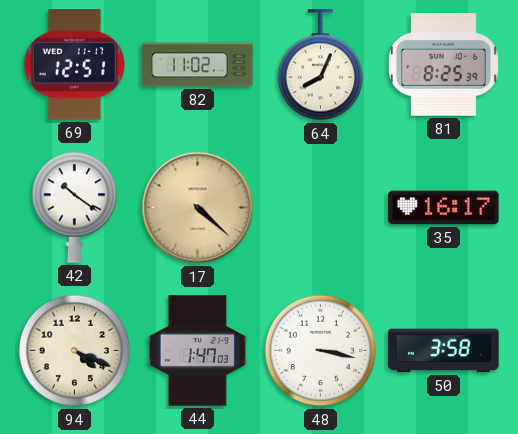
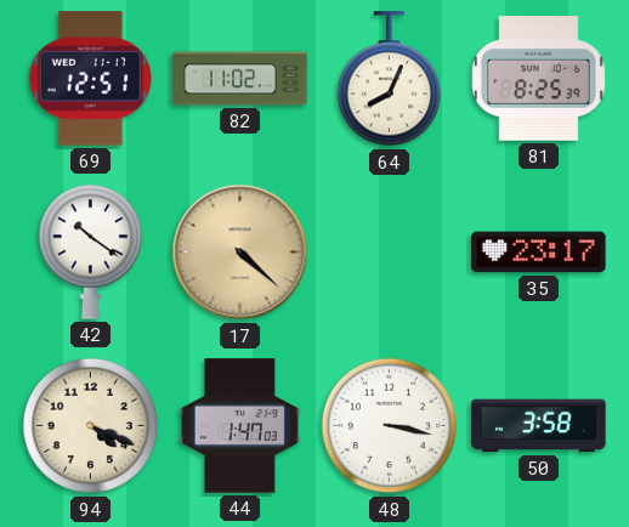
35: 16:17 -> 23:17
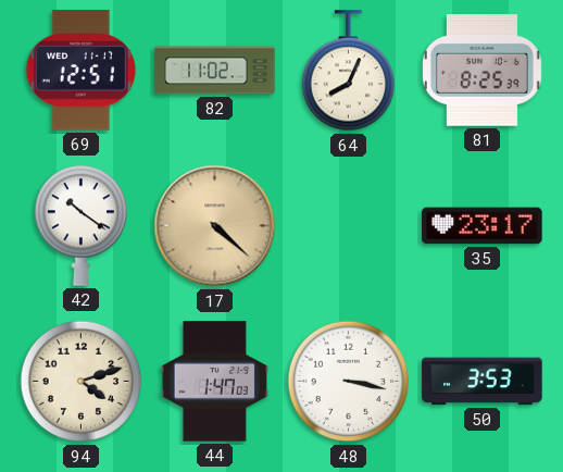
94: 4:19 -> 4:12
50: 3:58 -> 3:53
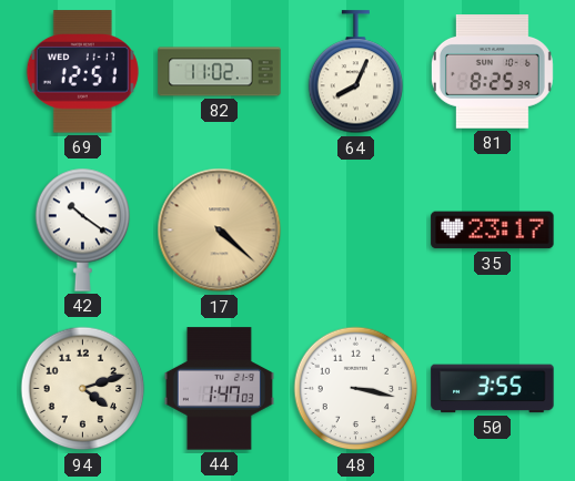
50: 3:53 -> 3:55
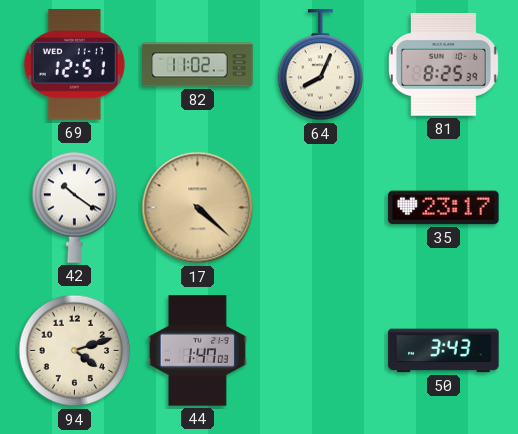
48: 3:17 -> none
50: 3:55 -> 3:43
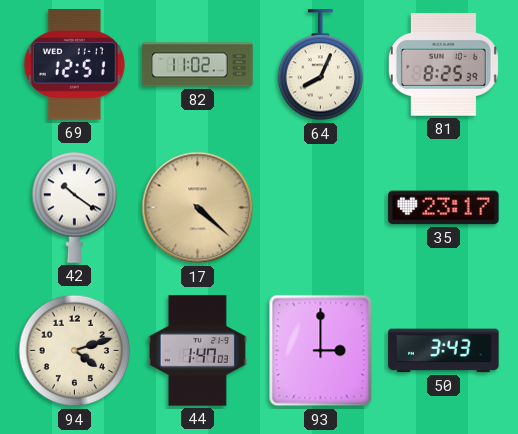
93: none -> 3:00
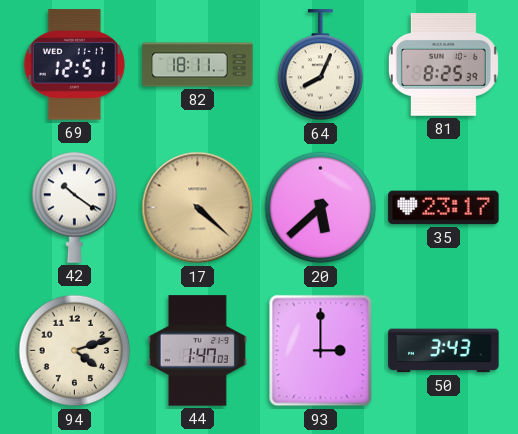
82: 11:02 -> 18:11
20: none -> 5:38
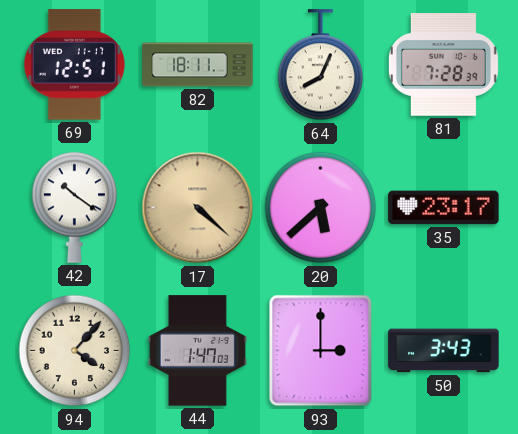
81: 8:25 -> 7:28
94: 4:12 -> 4:07
